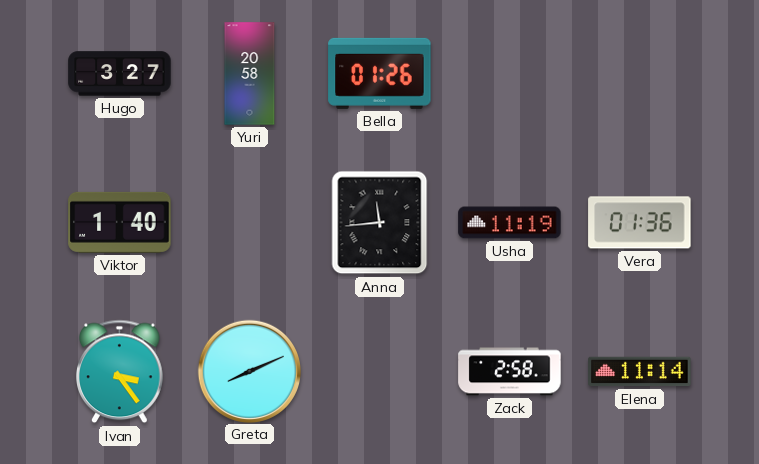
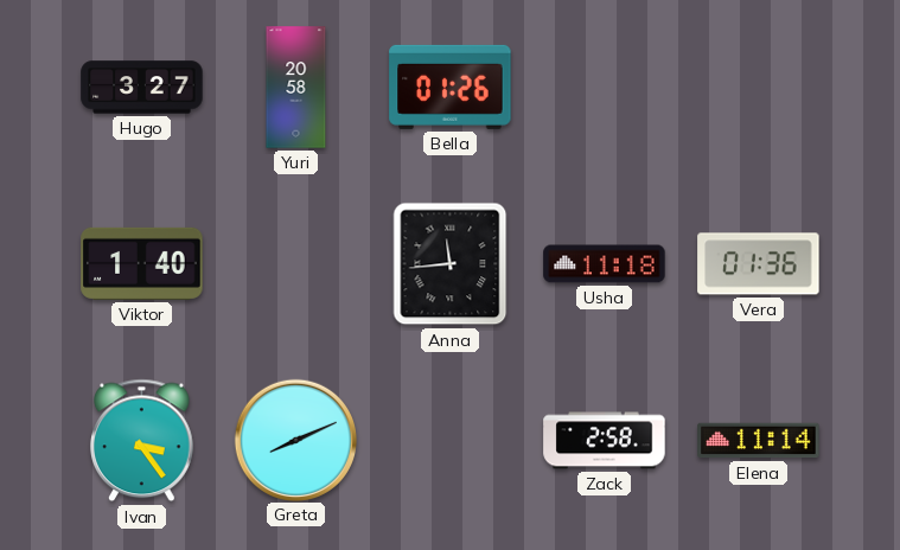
Usha: 11:19 -> 11:18
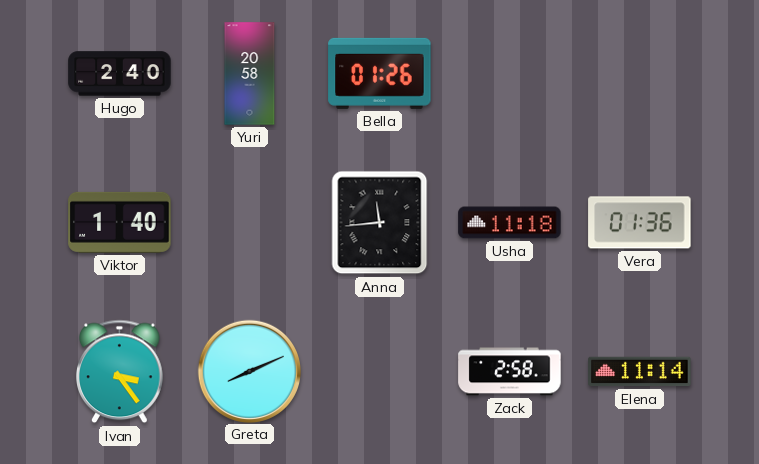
Hugo: 3:27 -> 2:40
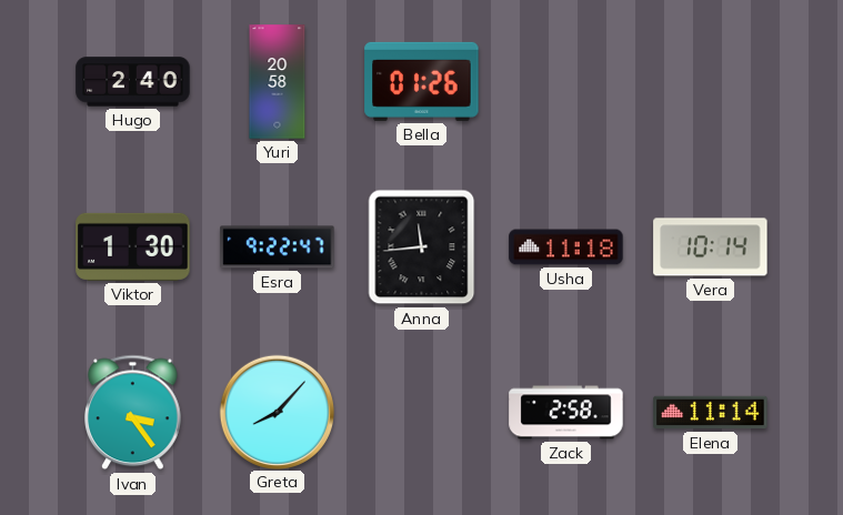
Viktor: 1:40 -> 1:30
Esra: none -> 9:22
Vera: 01:36 -> 10:14
Greta: 8:11 -> 8:07
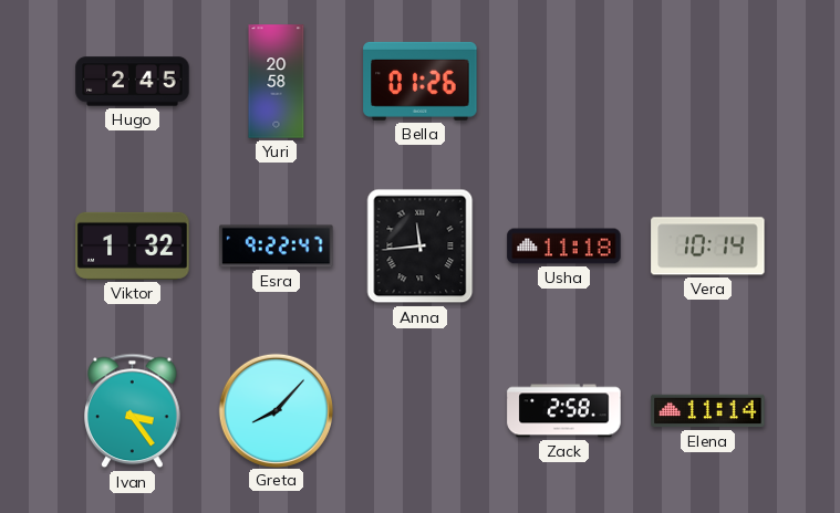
Hugo: 2:40 -> 2:45
Viktor: 1:30 -> 1:32
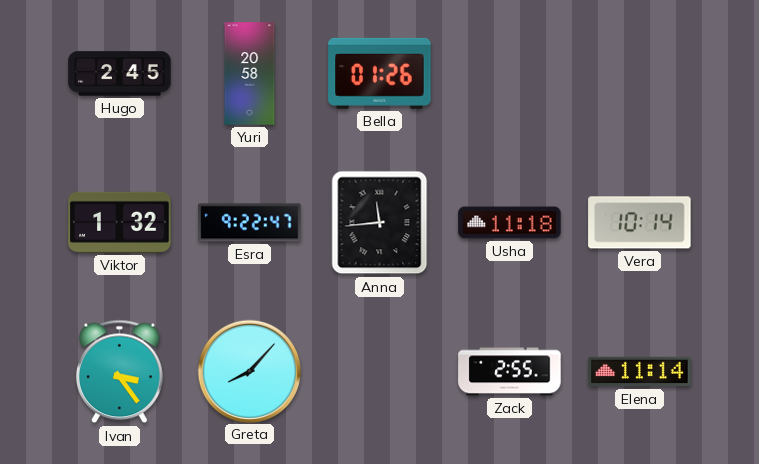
Zack: 2:58 -> 2:55
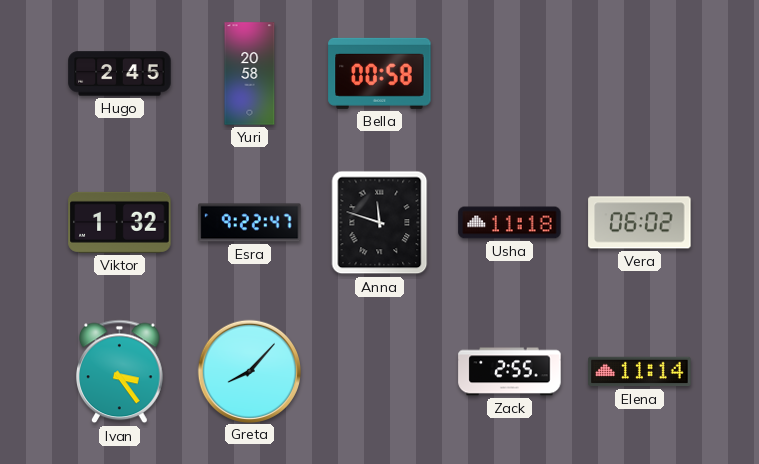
Bella: 01:26 -> 00:58
Anna: 11:44 -> 11:48
Vera: 10:14 -> 06:02
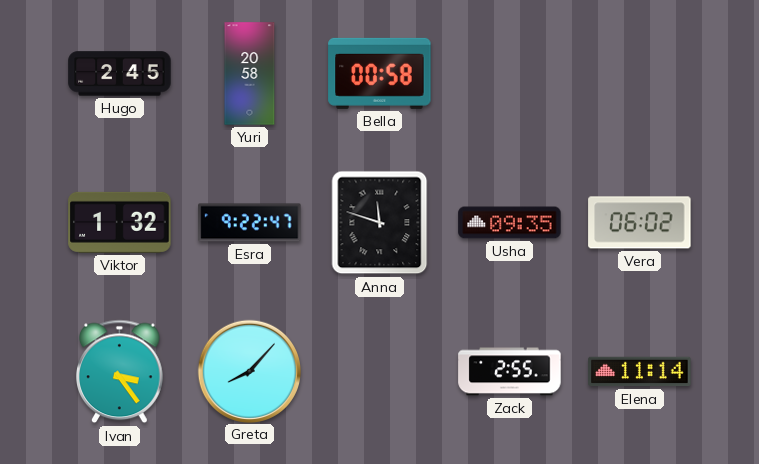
Usha: 11:18 -> 09:35
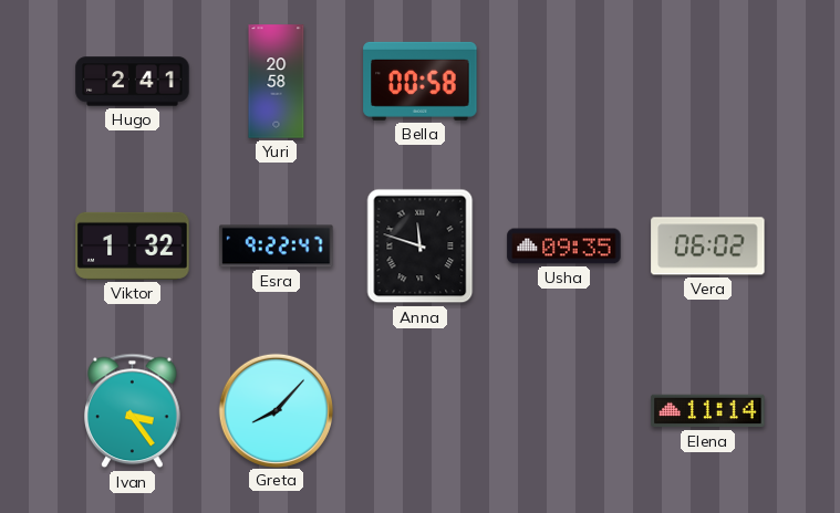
Hugo: 2:45 -> 2:41
Zack: 2:55 -> none
